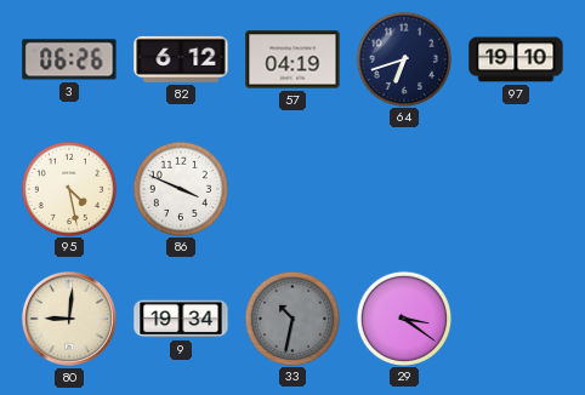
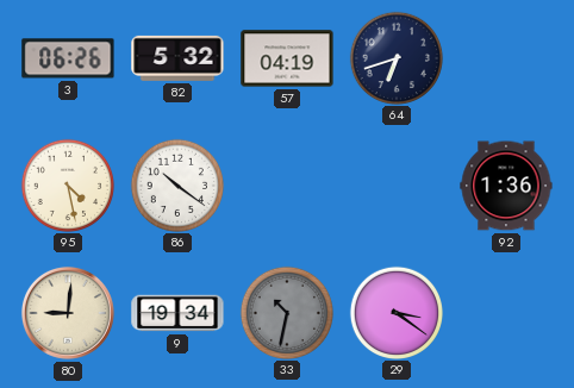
82: 6:12 -> 5:32
97: 19:10 -> none
86: 3:49 -> 10:21
92: none -> 1:36
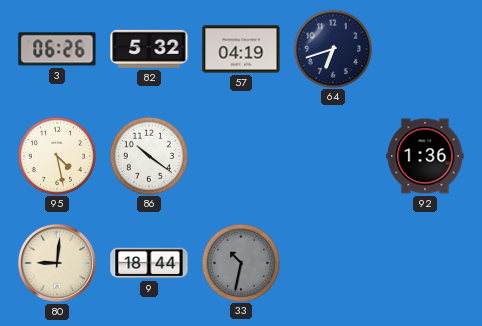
9: 19:34 -> 18:44
29: 3:21 -> none
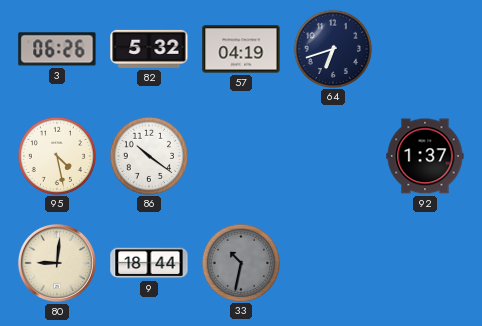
92: 1:36 -> 1:37
